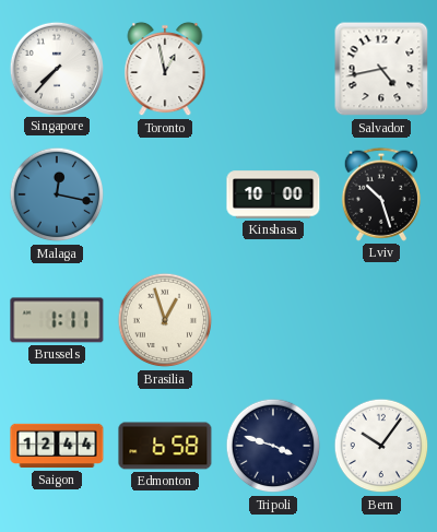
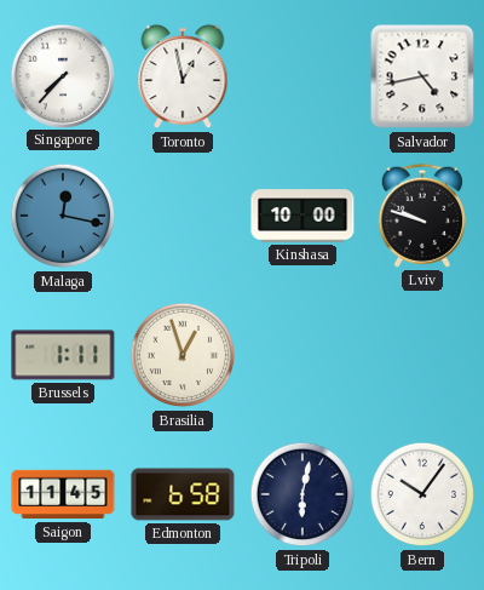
Lviv: 10:27 -> 9:48
Saigon: 12:44 -> 11:45
Tripoli: 3:48 -> 6:02
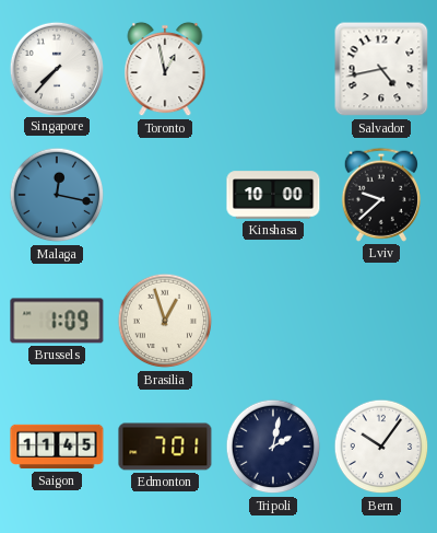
Lviv: 9:48 -> 9:38
Brussels: 1:11 -> 1:09
Edmonton: 6:58 -> 7:01
Tripoli: 6:02 -> 2:02
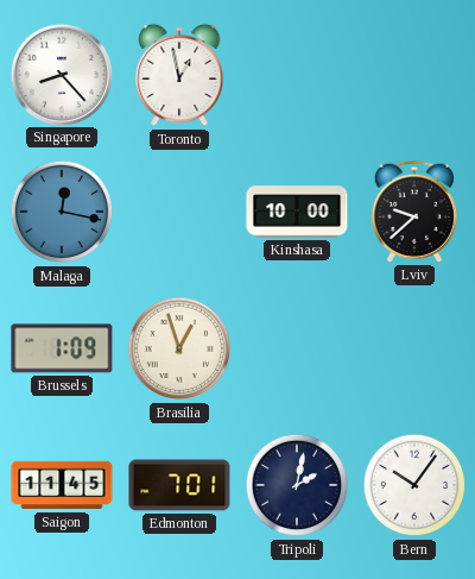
Singapore: 7:37 -> 8:23
Salvador: 4:43 -> none
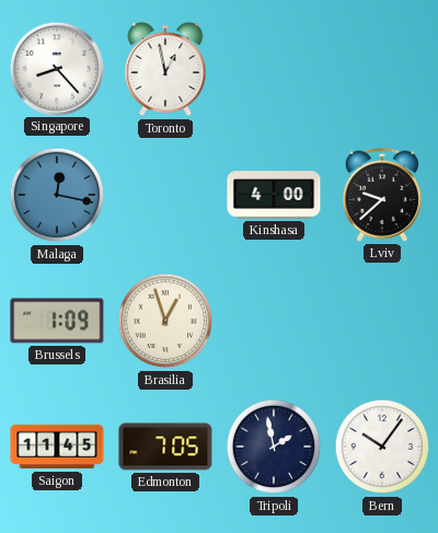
Kinshasa: 10:00 -> 4:00
Edmonton: 7:01 -> 7:05
Tripoli: 2:02 -> 1:58
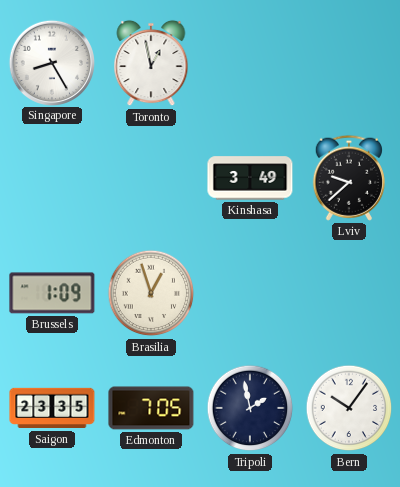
Singapore: 8:23 -> 8:25
Malaga: 12:17 -> none
Kinshasa: 4:00 -> 3:49
Saigon: 11:45 -> 23:35
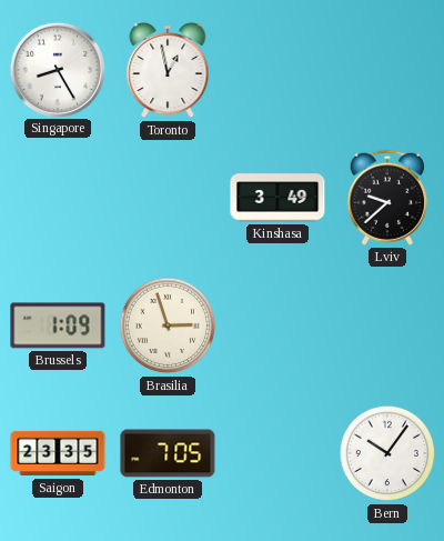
Brasilia: 12:57 -> 2:57
Tripoli: 1:58 -> none
